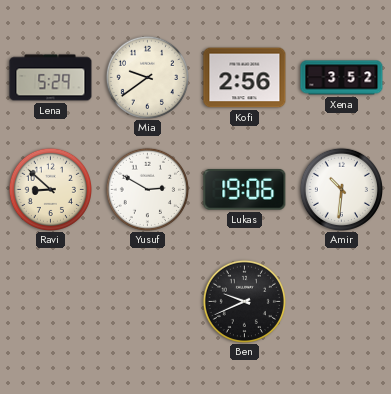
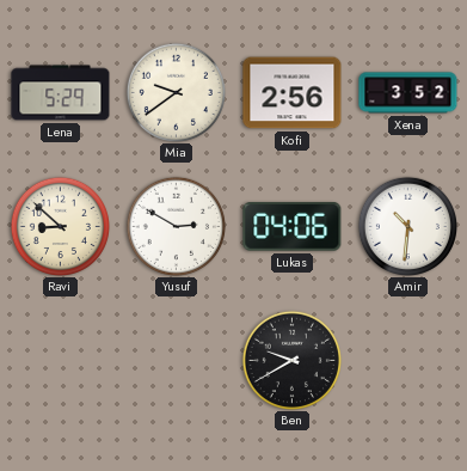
Lukas: 19:06 -> 04:06
Ben: 9:41 -> 9:40
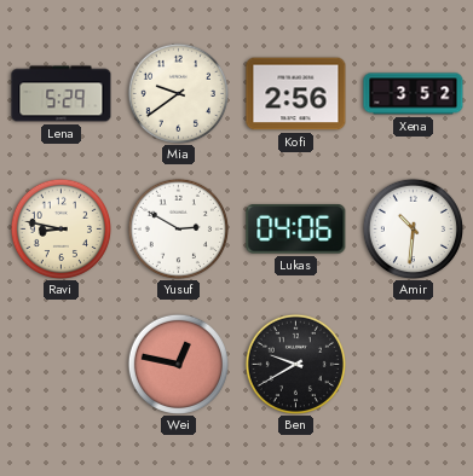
Ravi: 8:52 -> 8:47
Wei: none -> 12:47
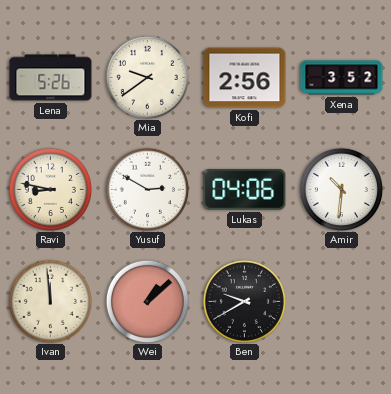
Lena: 5:29 -> 5:26
Ivan: none -> 11:59
Wei: 12:47 -> 1:08
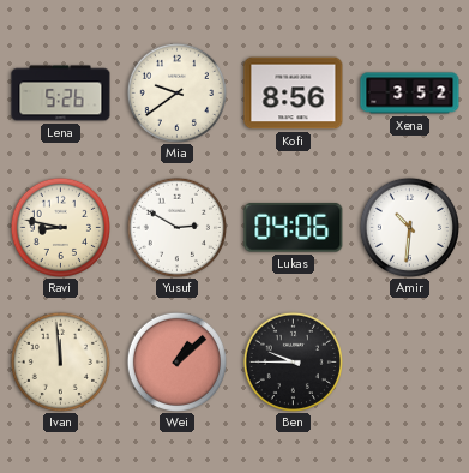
Kofi: 2:56 -> 8:56
Ben: 9:40 -> 9:45
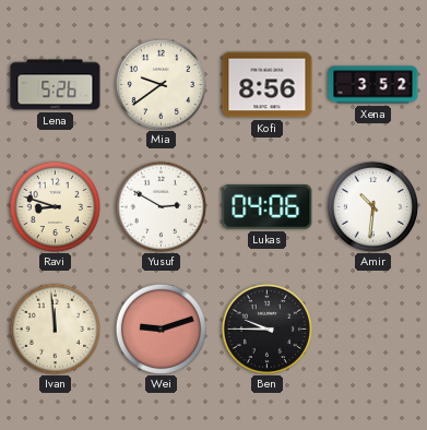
Ravi: 8:47 -> 8:48
Wei: 1:08 -> 9:12
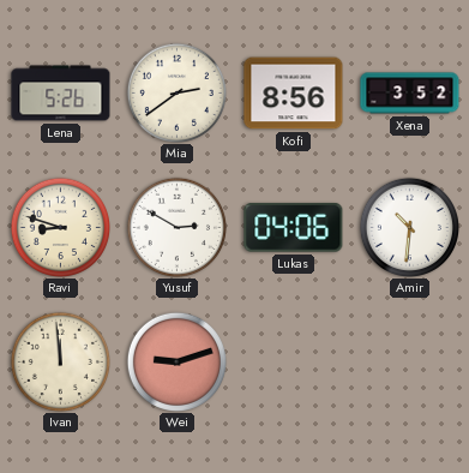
Mia: 9:39 -> 2:39
Ben: 9:45 -> none
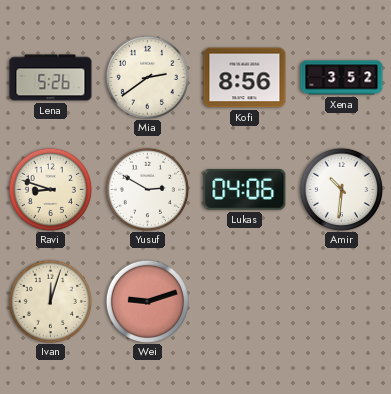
Ivan: 11:59 -> 12:03
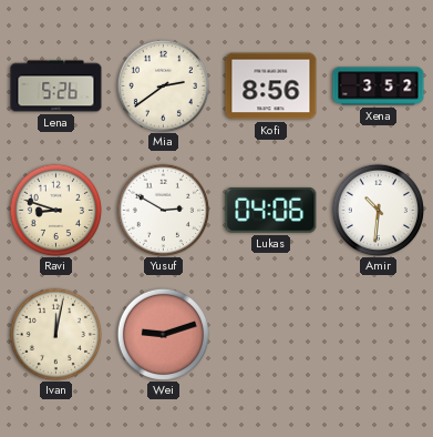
Ivan: 12:03 -> 12:02
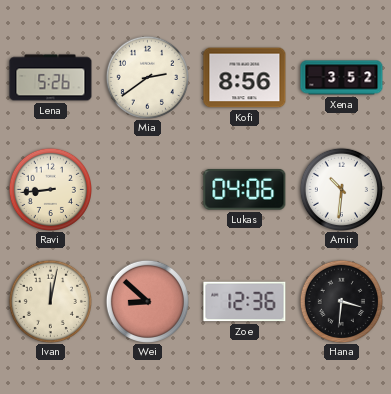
Ravi: 8:48 -> 8:44
Yusuf: 2:50 -> none
Wei: 9:12 -> 8:52
Zoe: none -> 12:36
Hana: none -> 3:31
